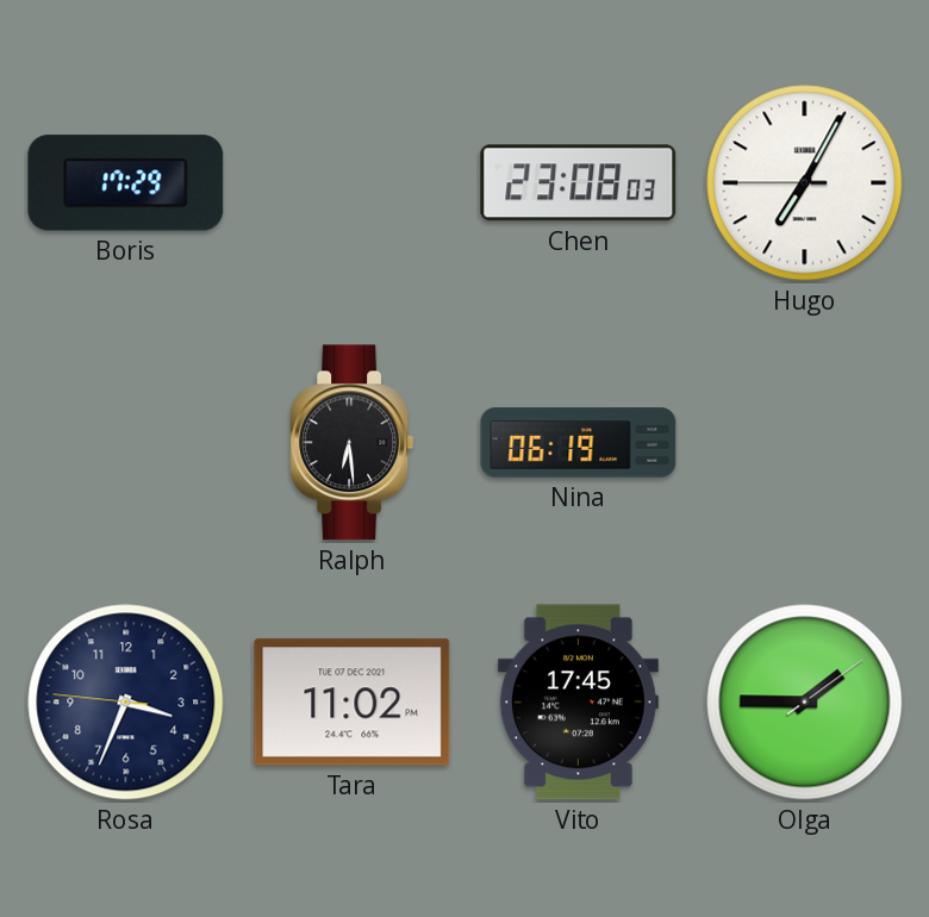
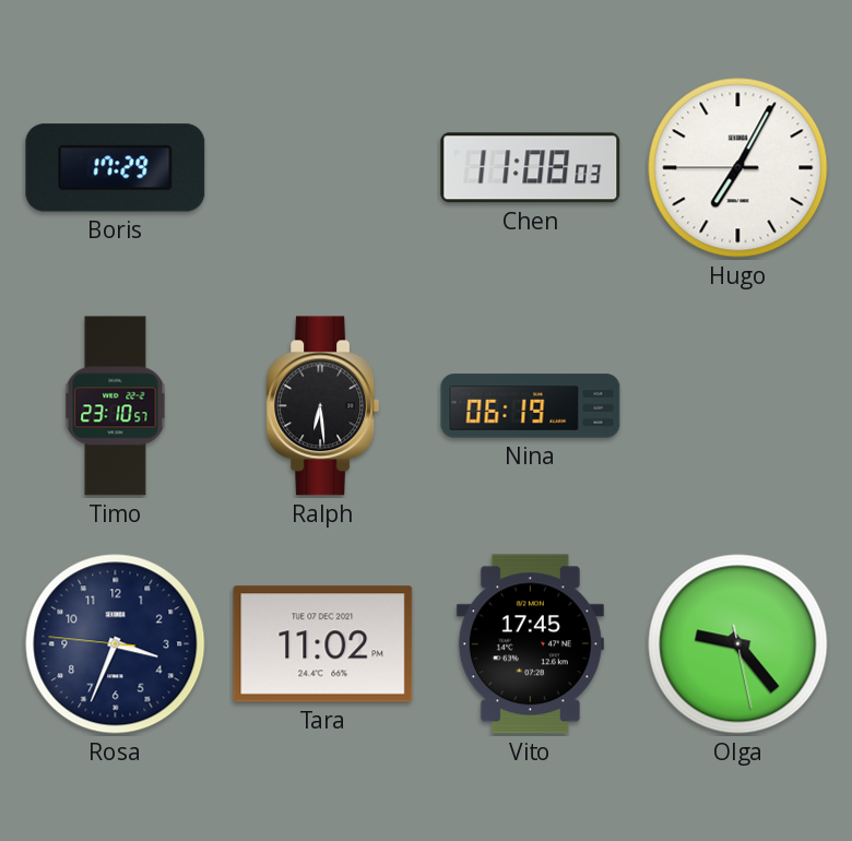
Chen: 23:08 -> 11:08
Timo: none -> 23:10
Olga: 1:45 -> 9:23
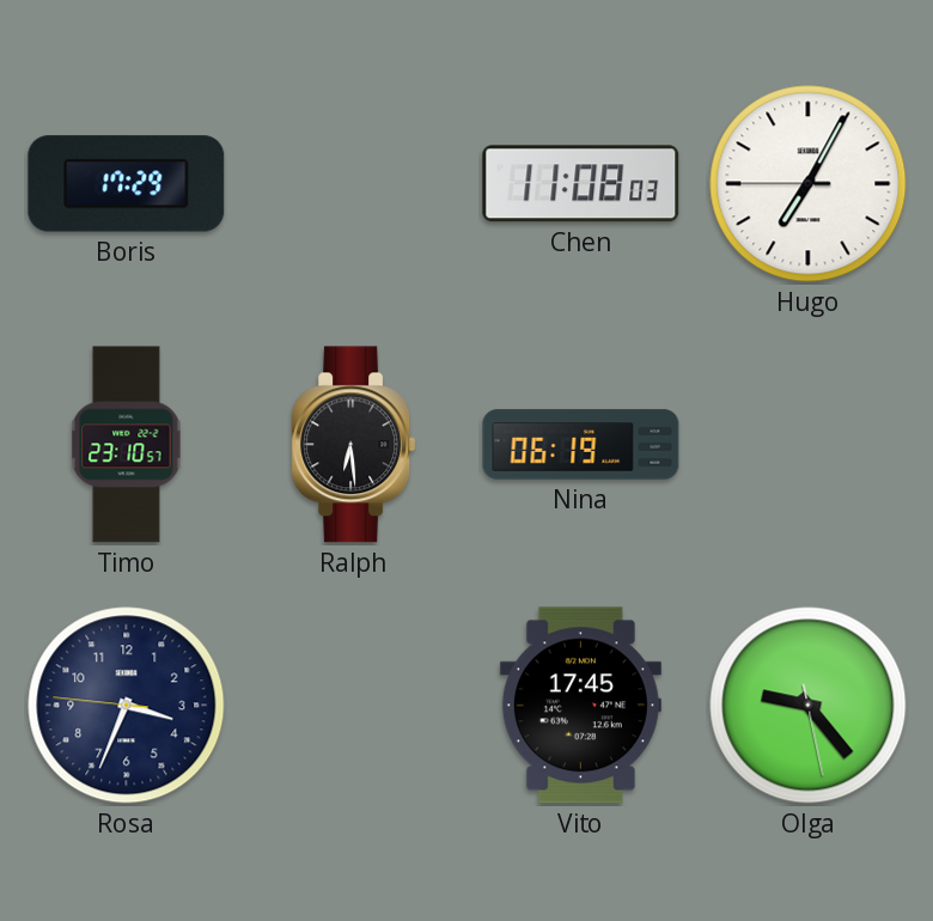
Tara: 11:02 -> none
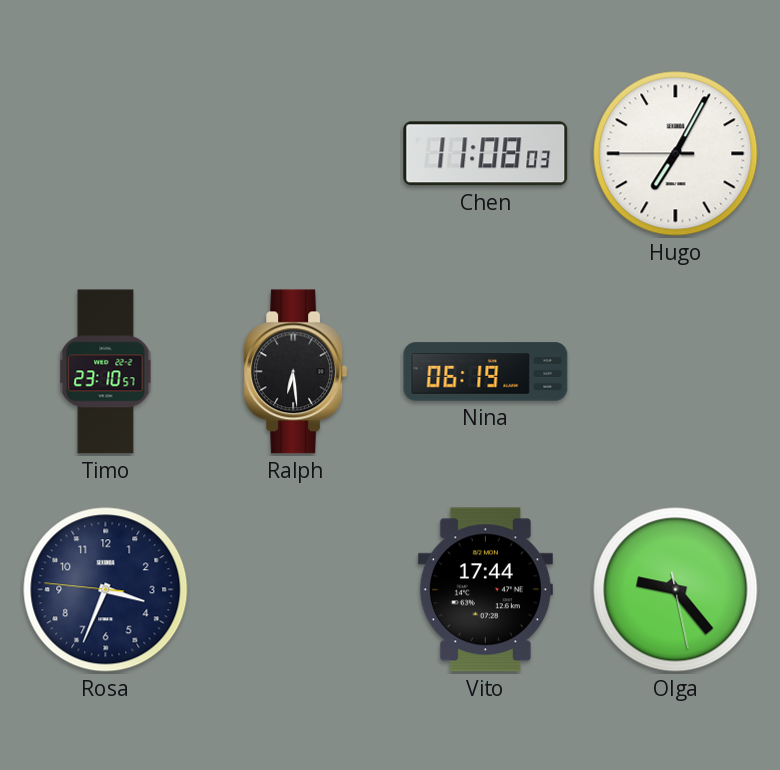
Boris: 17:29 -> none
Vito: 17:45 -> 17:44
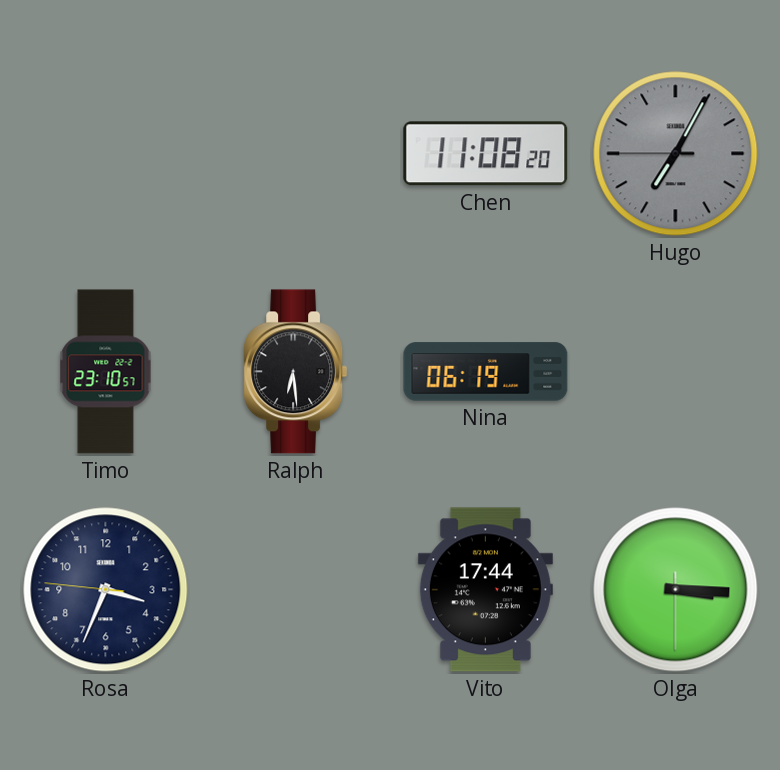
Chen: 11:08:03 -> 11:08:20
Hugo dial: white -> grey
Olga: 9:23 -> 3:15
